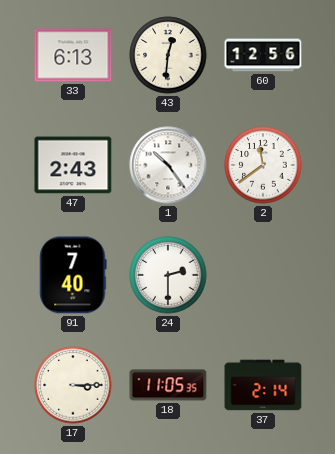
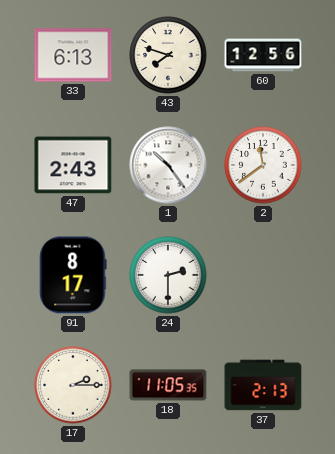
43: 12:31 -> 7:48
91: 7:40 -> 8:17
17: 3:15 -> 2:15
37: 2:14 -> 2:13
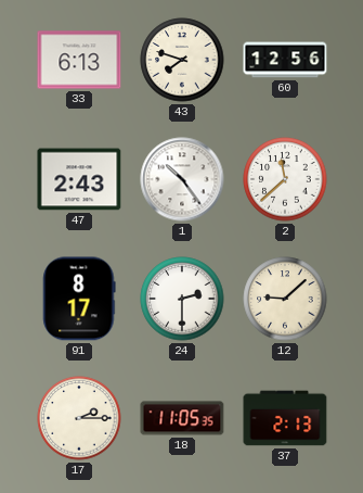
2: 11:39 -> 11:38
12: none -> 9:08
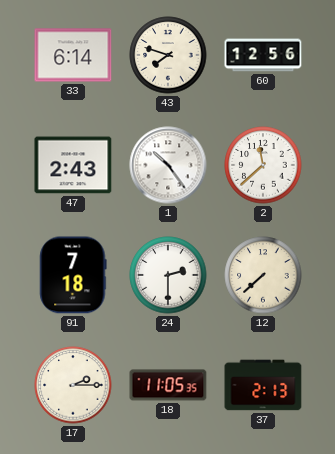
33: 6:13 -> 6:14
91: 8:17 -> 7:18
12: 9:08 -> 7:38
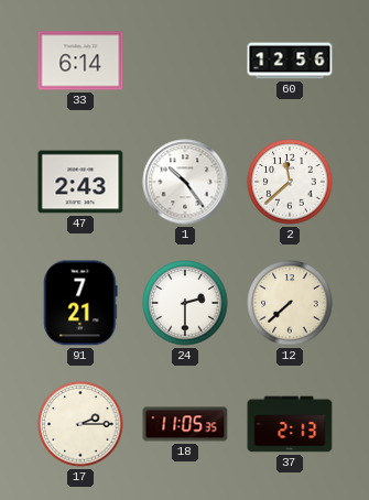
43: 7:48 -> none
91: 7:18 -> 7:21
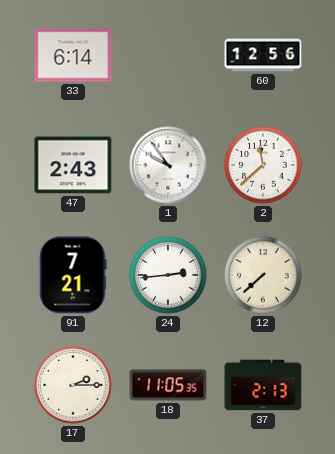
1: 10:24 -> 9:54
24: 2:30 -> 2:44
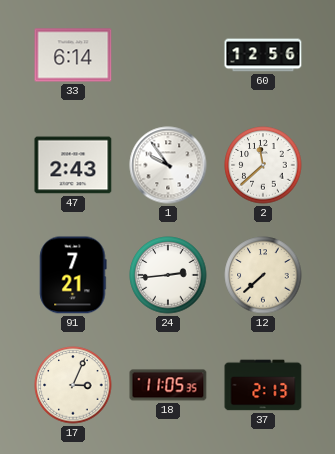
17: 2:15 -> 3:04
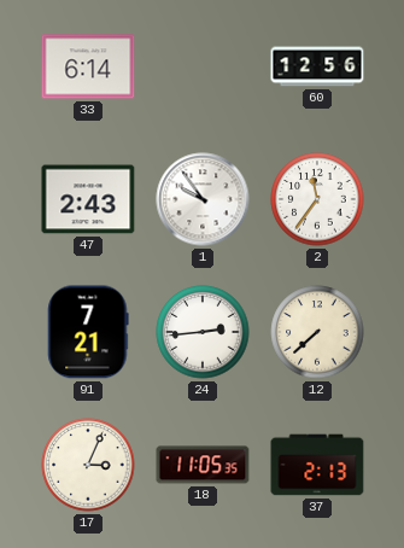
2: 11:38 -> 11:36
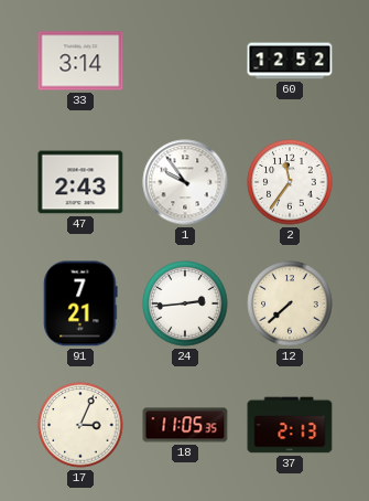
33: 6:14 -> 3:14
60: 12:56 -> 12:52
